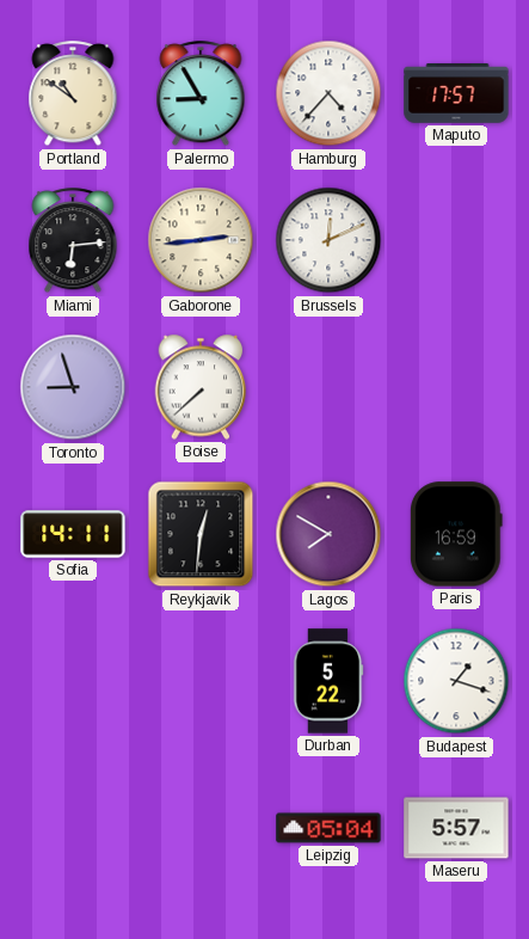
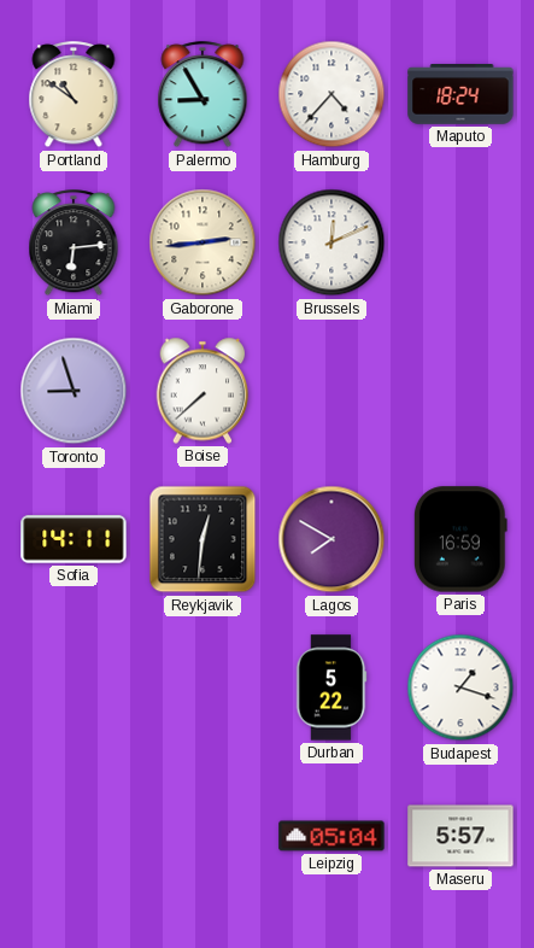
Maputo: 17:57 -> 18:24
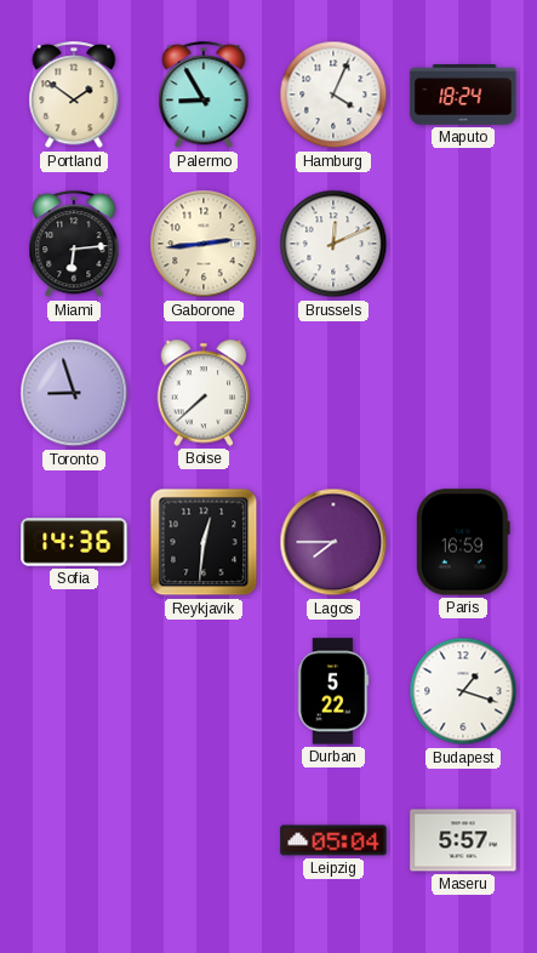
Portland: 10:51 -> 1:51
Hamburg: 4:37 -> 4:04
Sofia: 14:11 -> 14:36
Lagos: 7:50 -> 7:45
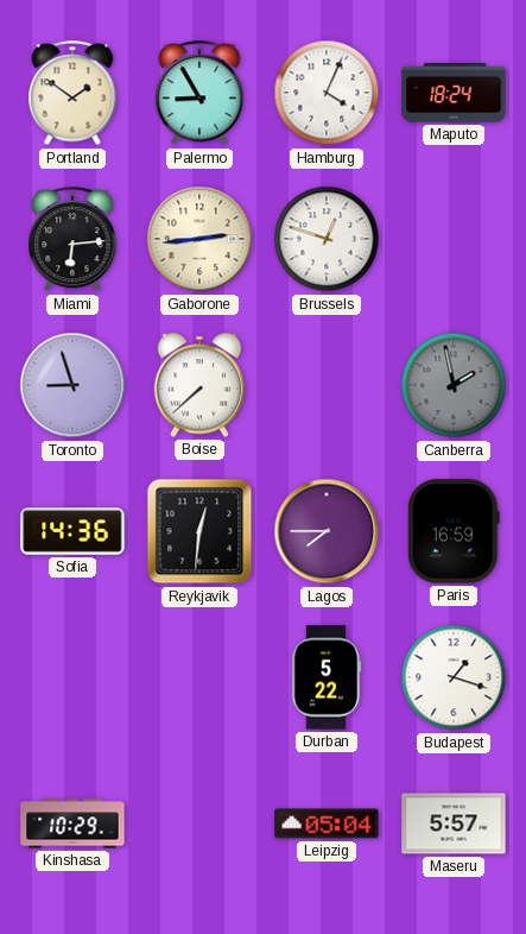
Brussels: 12:11 -> 12:48
Canberra: none -> 1:58
Kinshasa: none -> 10:29
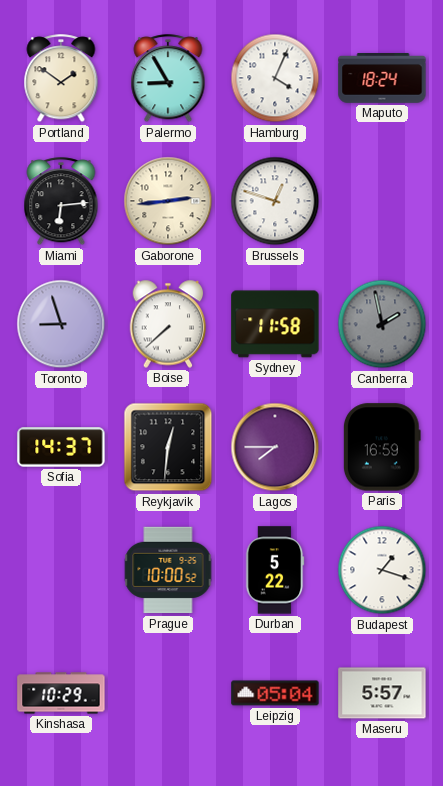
Sydney: none -> 11:58
Sofia: 14:36 -> 14:37
Prague: none -> 10:00
